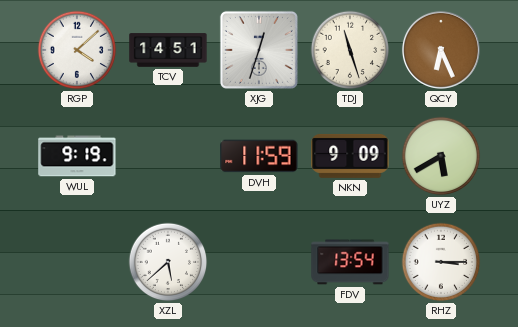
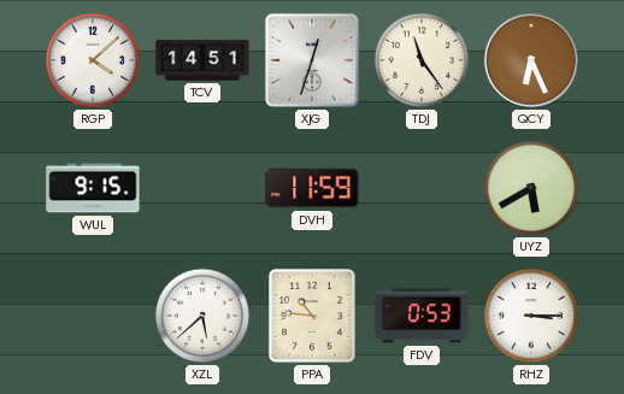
TDJ: 11:27 -> 11:24
WUL: 9:19 -> 9:15
NKN: 9:09 -> none
PPA: none -> 10:46
FDV: 13:54 -> 0:53
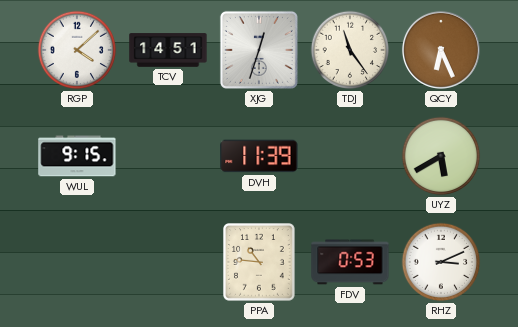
DVH: 11:59 -> 11:39
XZL: 5:38 -> none
RHZ: 3:15 -> 3:11
